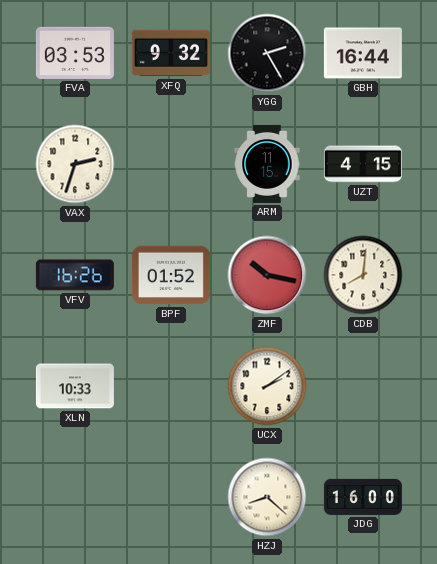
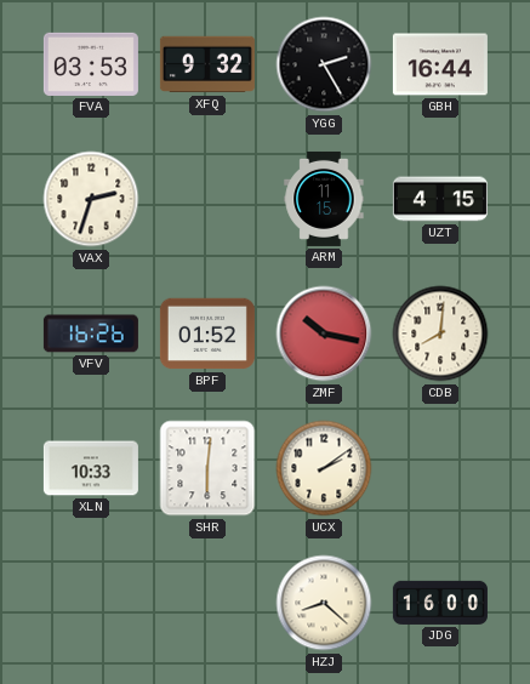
SHR: none -> 6:01
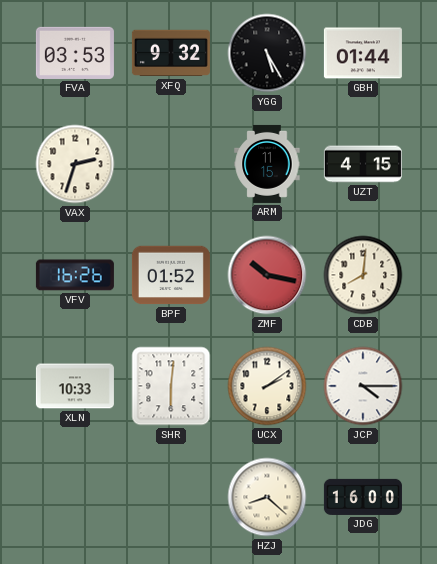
YGG: 2:25 -> 5:25
GBH: 16:44 -> 01:44
JCP: none -> 4:15
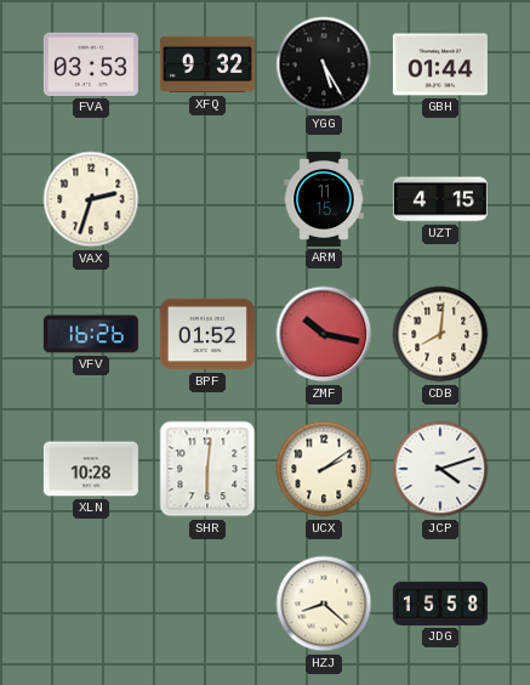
XLN: 10:33 -> 10:28
JCP: 4:15 -> 4:12
JDG: 16:00 -> 15:58
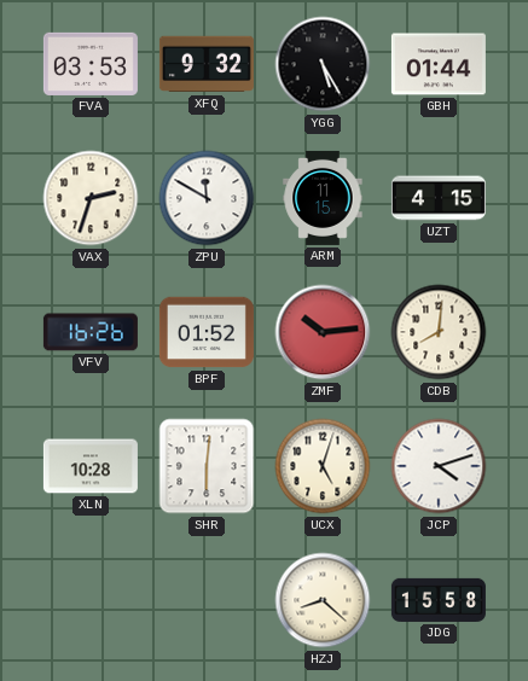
ZPU: none -> 11:50
ZMF: 10:17 -> 10:14
UCX: 2:09 -> 5:03
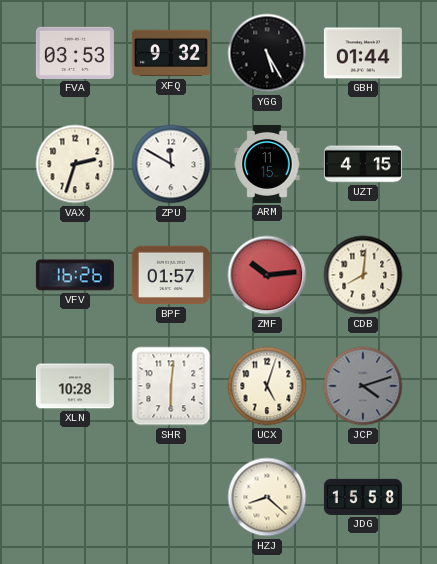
BPF: 01:52 -> 01:57
JCP dial: white -> grey
